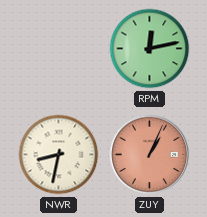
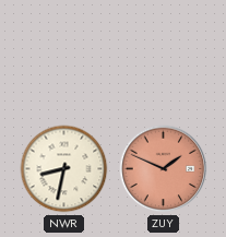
RPM: 12:13 -> none
ZUY: 1:04 -> 1:49
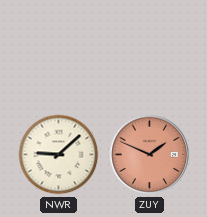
NWR: 8:32 -> 9:08
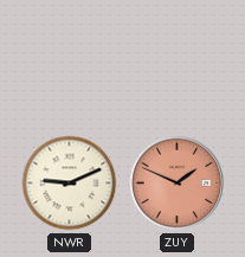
NWR: 9:08 -> 9:11
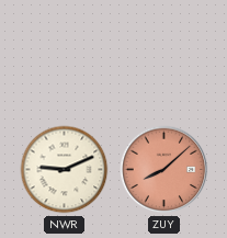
ZUY: 1:49 -> 8:08
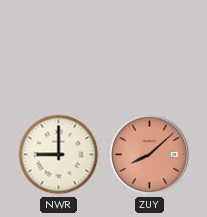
NWR: 9:11 -> 9:00
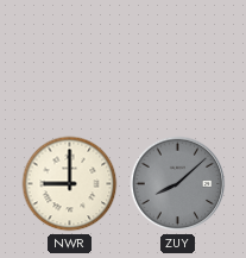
ZUY dial: salmon -> grey
